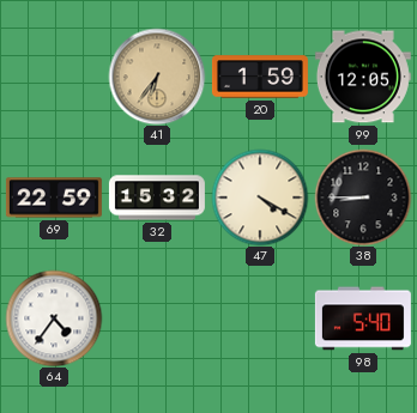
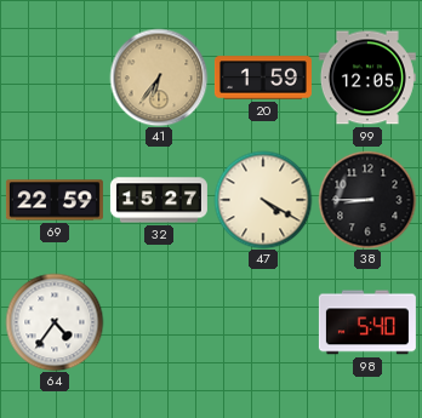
32: 15:32 -> 15:27
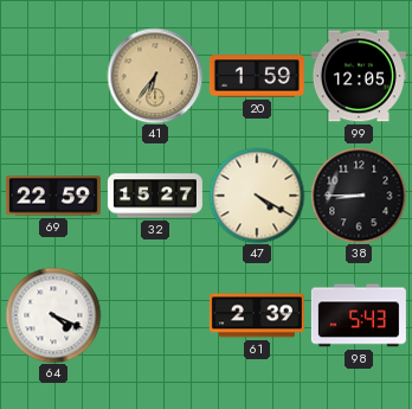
64: 4:36 -> 4:19
61: none -> 2:39
98: 5:40 -> 5:43
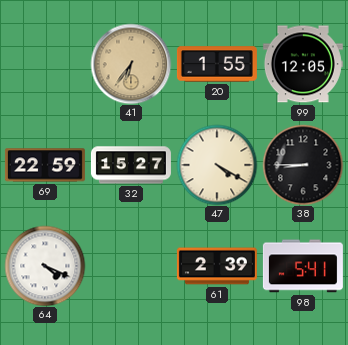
20: 1:59 -> 1:55
98: 5:43 -> 5:41
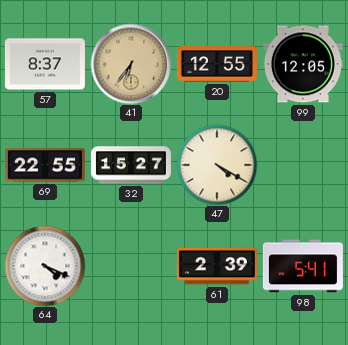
57: none -> 8:37
20: 1:55 -> 12:55
69: 22:59 -> 22:55
38: 8:45 -> none
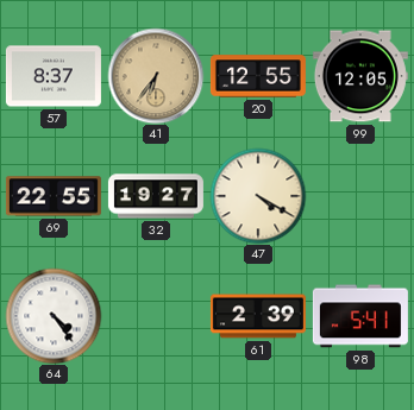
32: 15:27 -> 19:27
64: 4:19 -> 4:24
